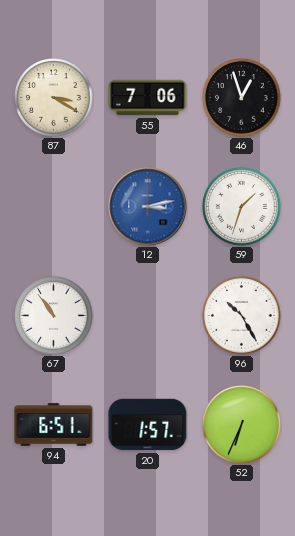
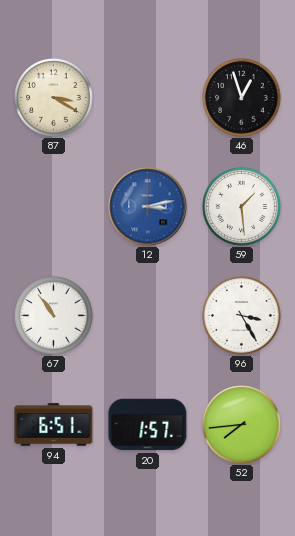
55: 7:06 -> none
59: 1:33 -> 1:29
96: 10:25 -> 3:25
52: 6:34 -> 7:44
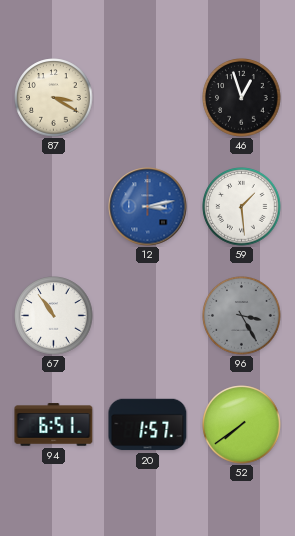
96 dial: white -> grey
52: 7:44 -> 7:39
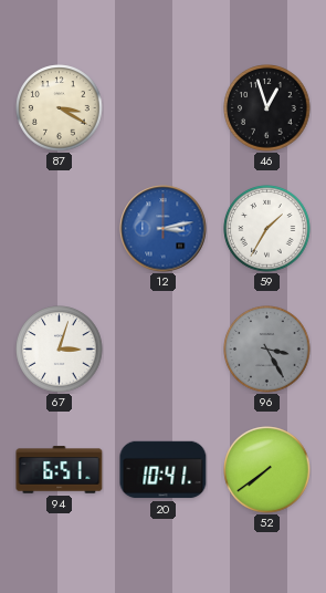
59: 1:29 -> 1:35
67: 10:54 -> 3:03
20: 1:57 -> 10:41
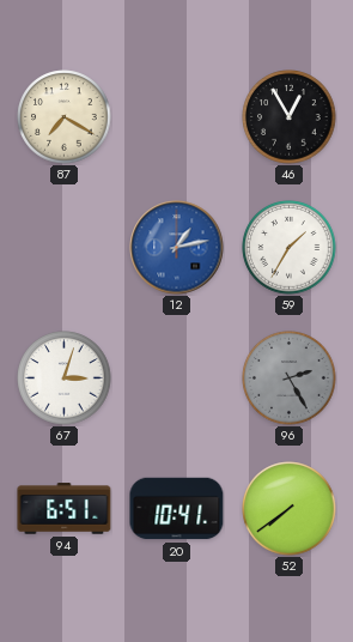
87: 3:20 -> 7:20
46: 12:57 -> 12:55
12: 3:13 -> 1:13
96: 3:25 -> 2:25
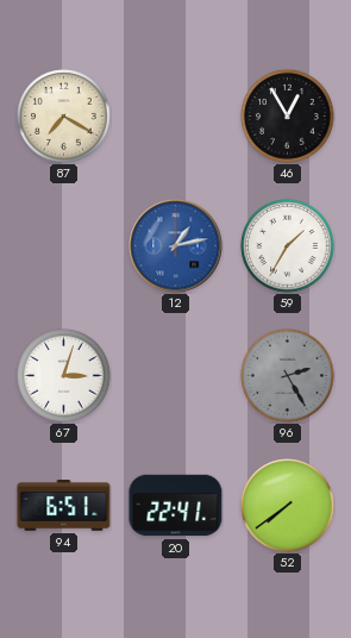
20: 10:41 -> 22:41
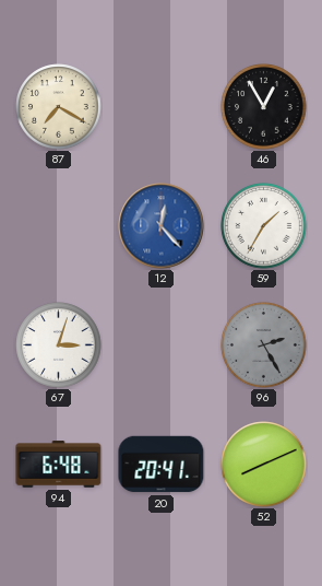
12: 1:13 -> 12:23
94: 6:51 -> 6:48
20: 22:41 -> 20:41
52: 7:39 -> 8:11
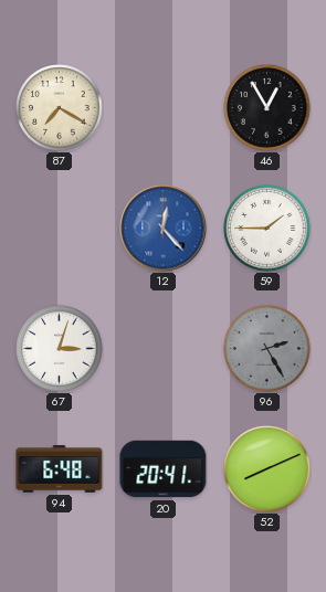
59: 1:35 -> 1:45
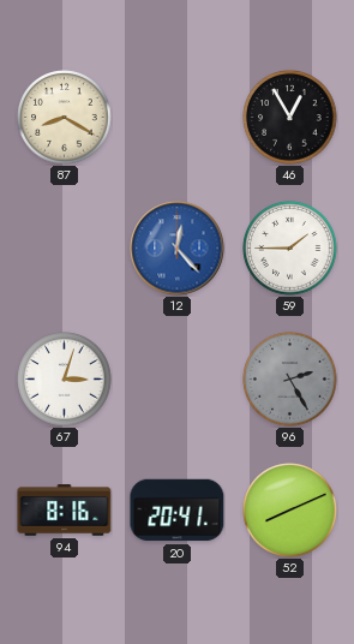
87: 7:20 -> 8:20
94: 6:48 -> 8:16
